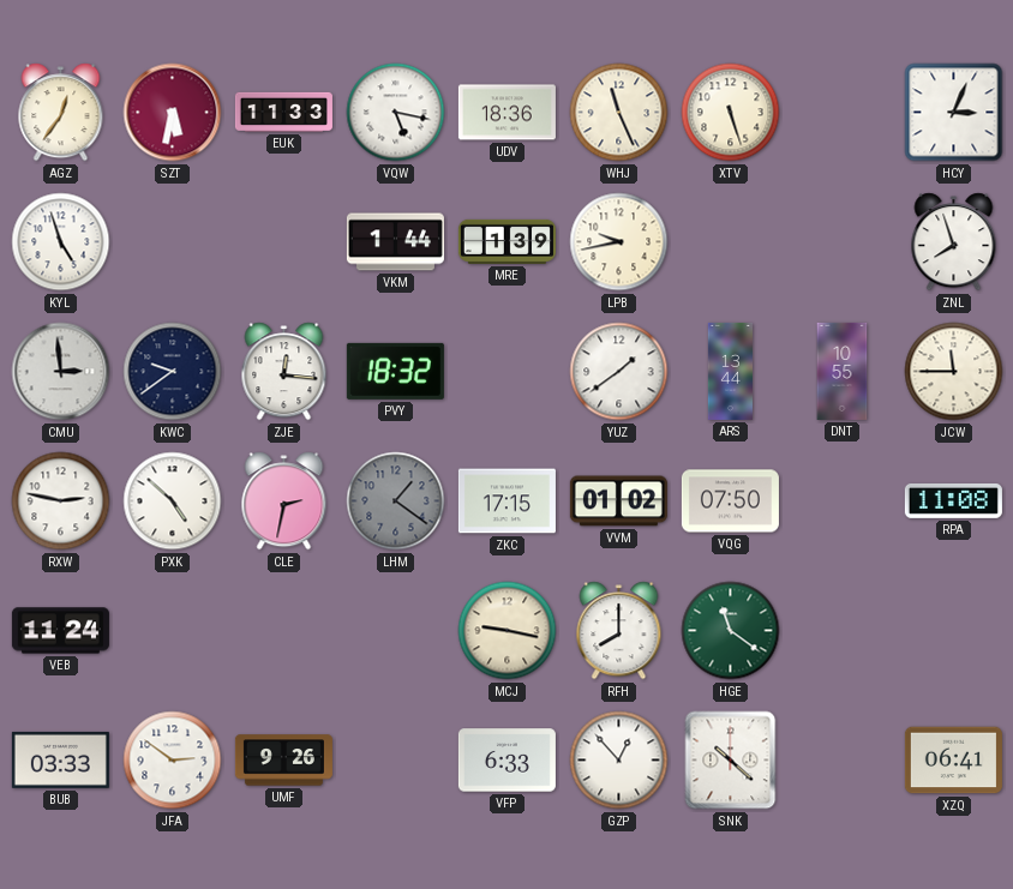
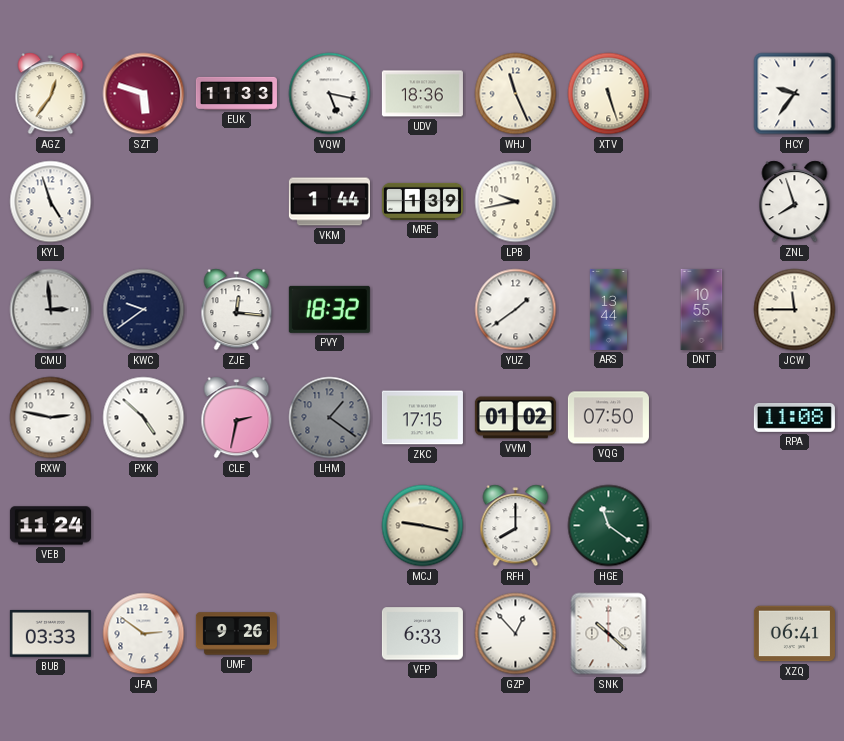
SZT: 5:32 -> 5:48
HCY: 3:04 -> 9:36
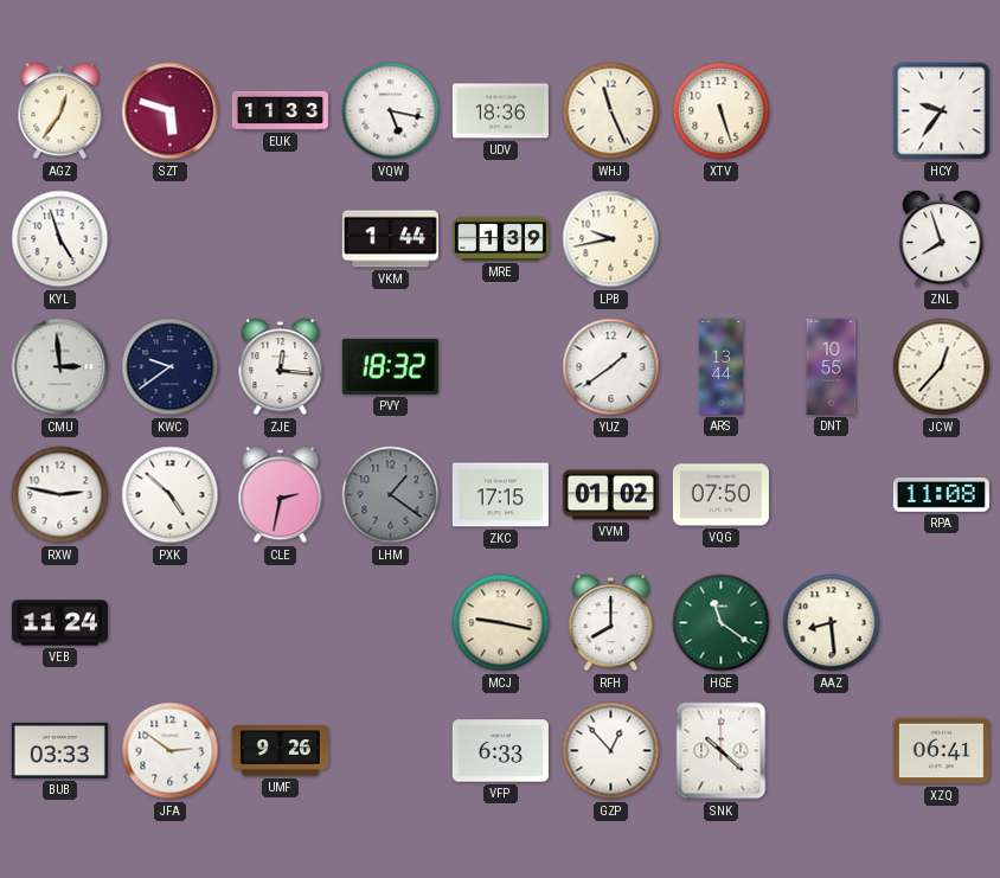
JCW: 11:45 -> 12:37
AAZ: none -> 8:29
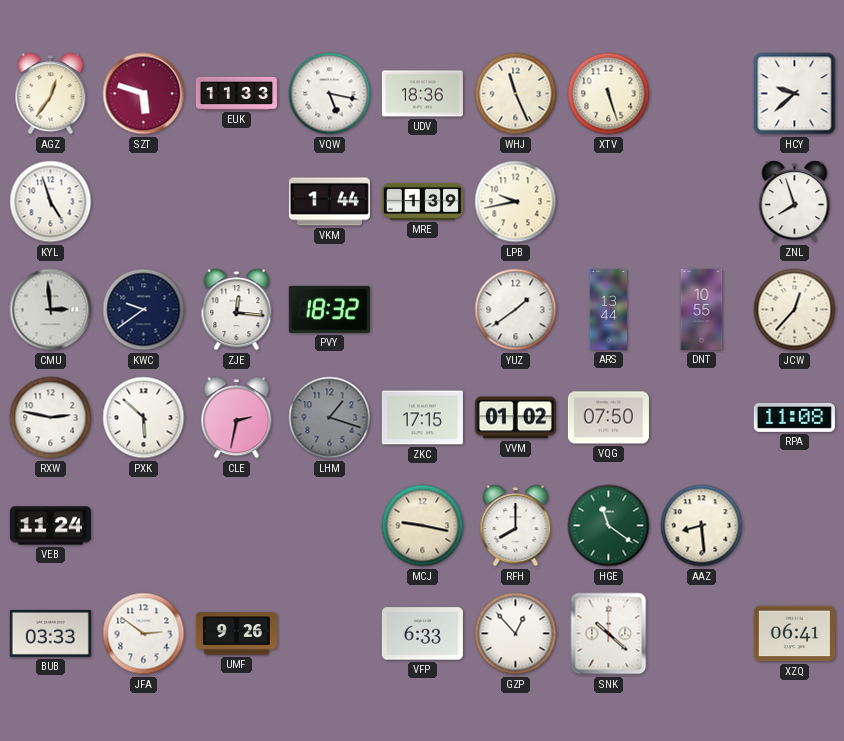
HCY: 9:36 -> 9:38
PXK: 4:52 -> 5:52
LHM: 1:21 -> 1:18
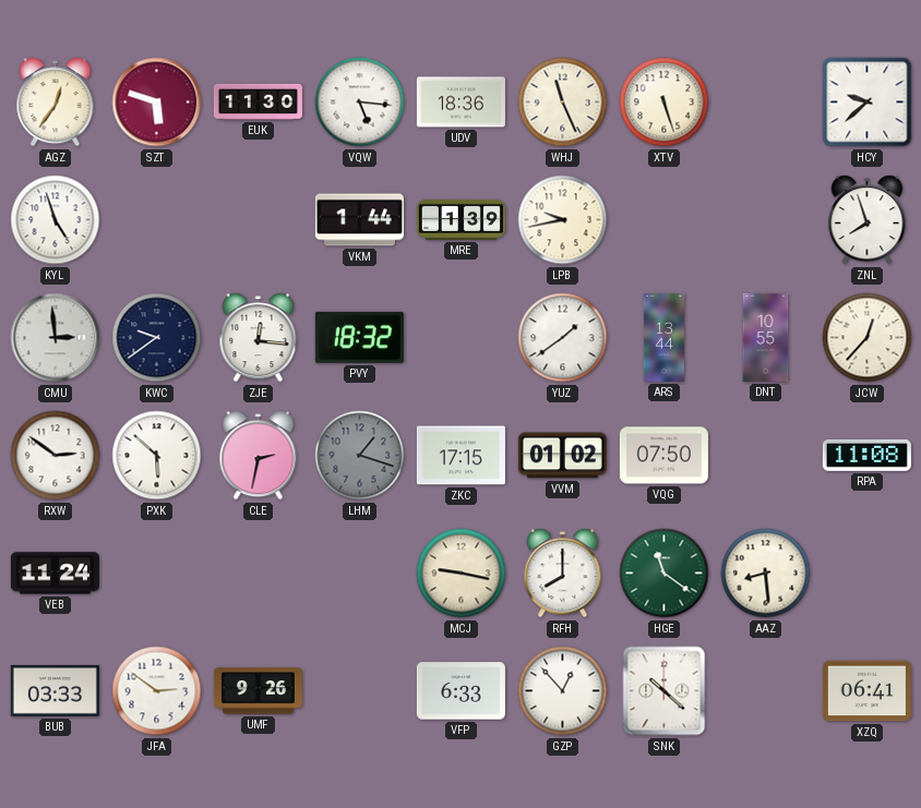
EUK: 11:33 -> 11:30
VQW: 5:17 -> 5:16
RXW: 2:47 -> 2:51
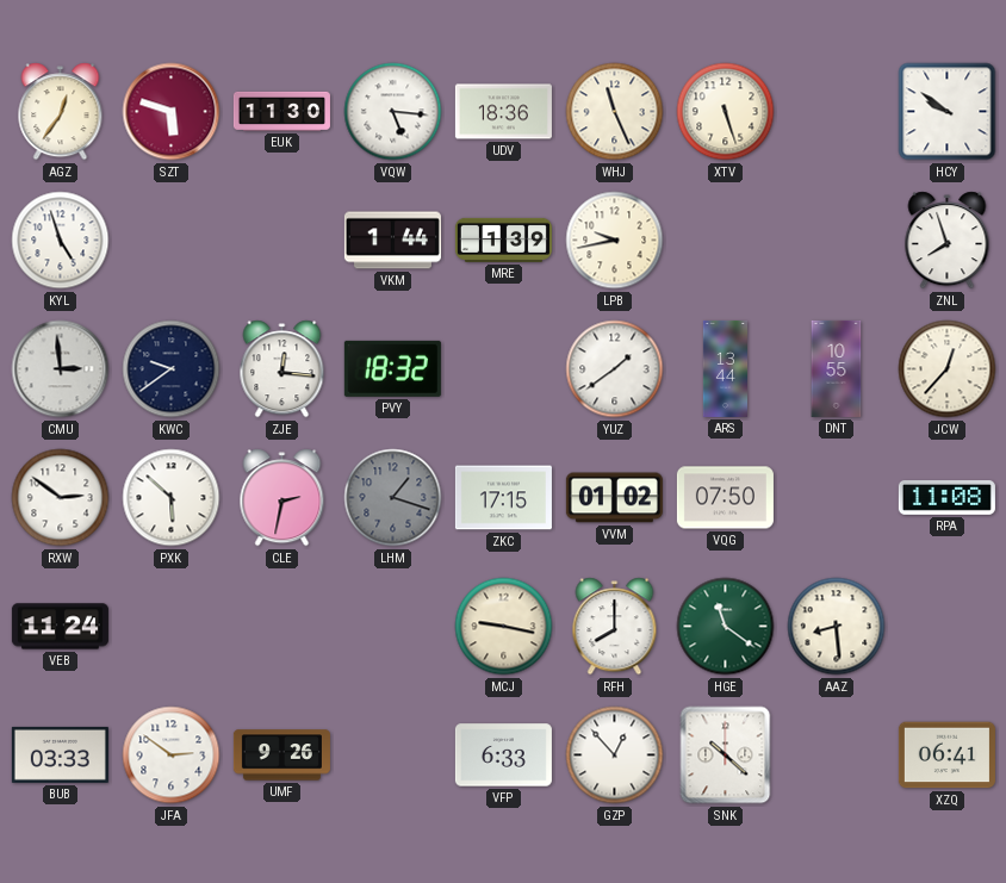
HCY: 9:38 -> 9:51
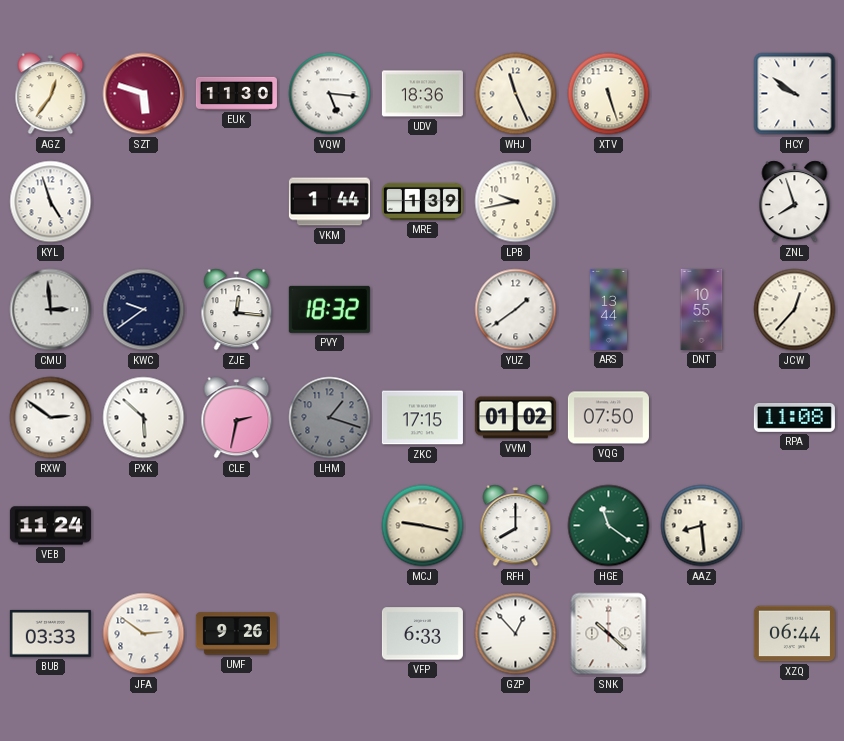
XZQ: 06:41 -> 06:44
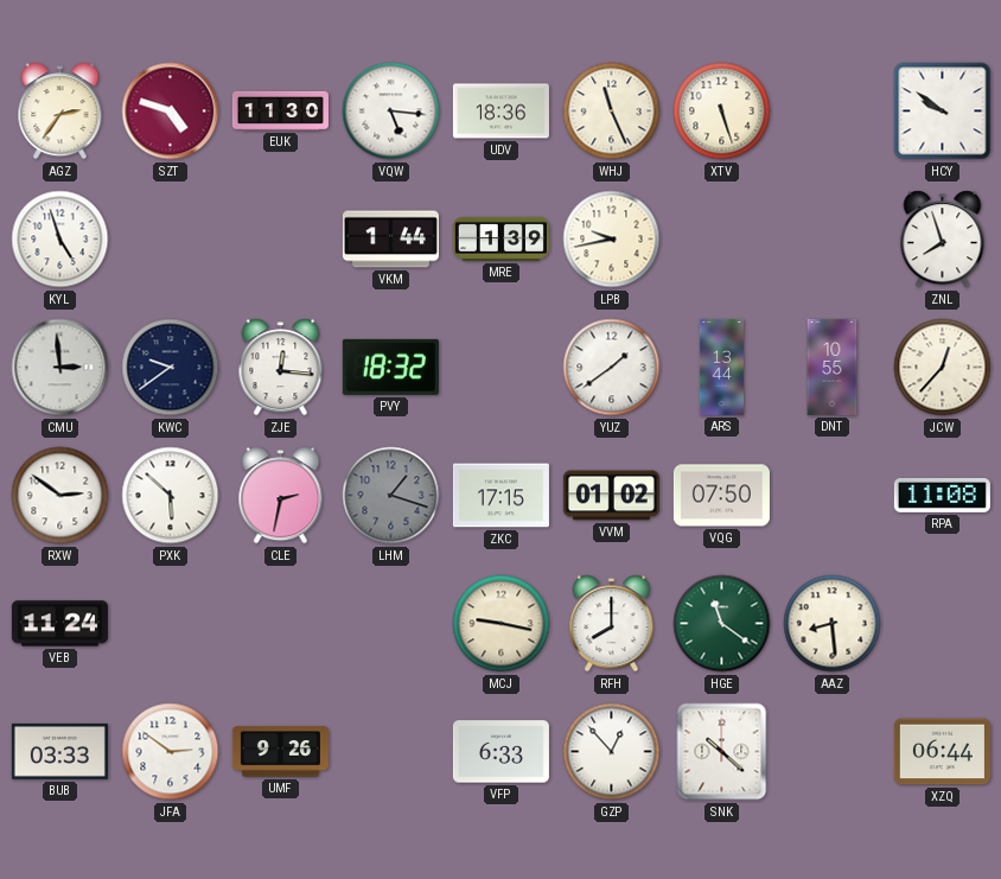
AGZ: 12:36 -> 2:36
SZT: 5:48 -> 4:48
